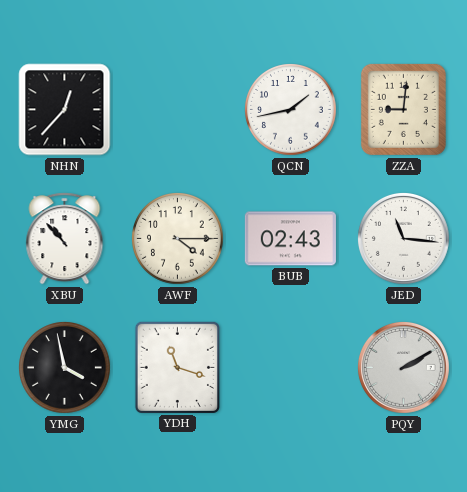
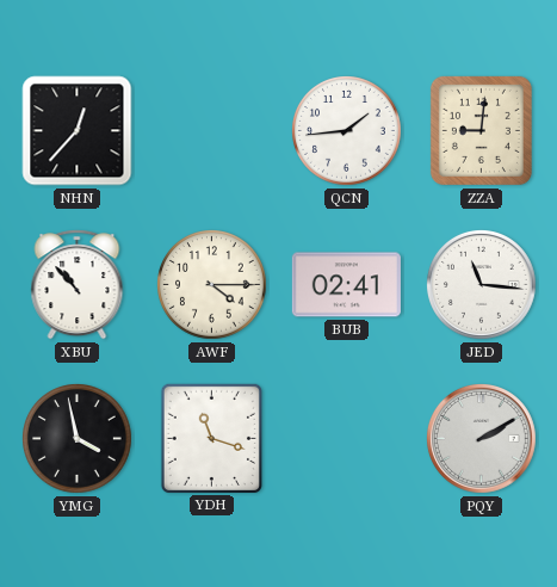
QCN: 1:43 -> 1:44
BUB: 02:43 -> 02:41
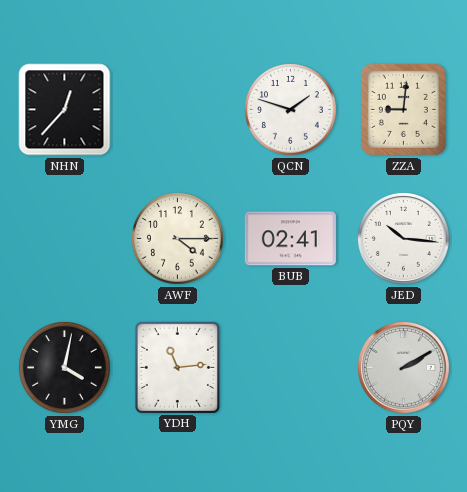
QCN: 1:44 -> 1:48
XBU: 10:53 -> none
JED: 11:16 -> 10:16
YMG: 3:58 -> 4:02
YDH: 11:18 -> 11:14
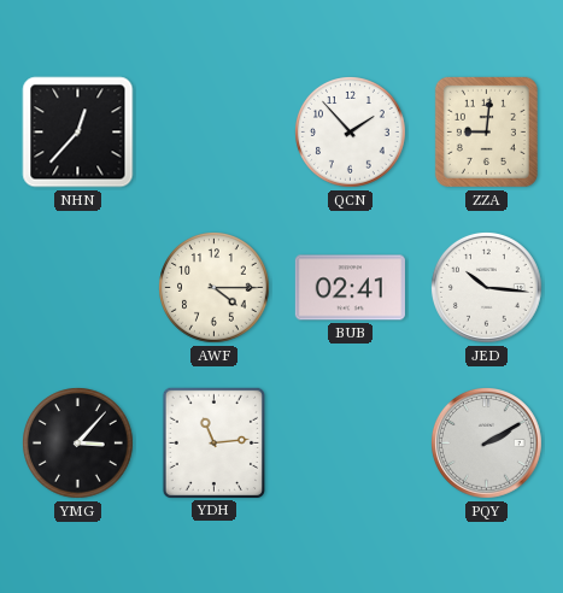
QCN: 1:48 -> 1:53
YMG: 4:02 -> 3:07
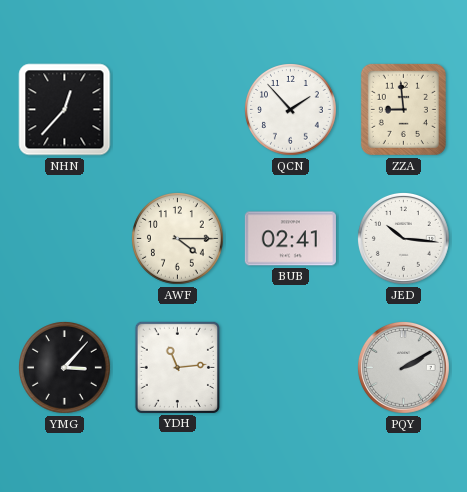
ZZA: 9:01 -> 8:59
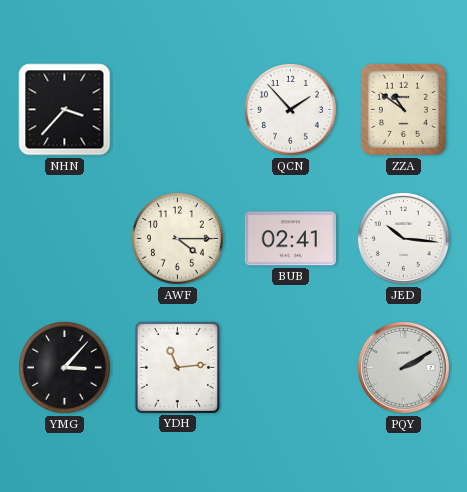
NHN: 12:37 -> 3:37
ZZA: 8:59 -> 10:51
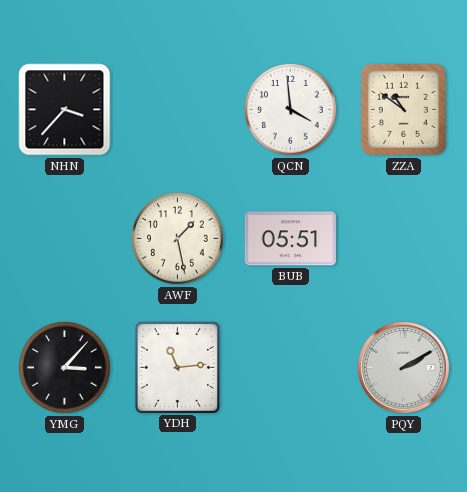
QCN: 1:53 -> 3:59
AWF: 4:15 -> 1:28
BUB: 02:41 -> 05:51
JED: 10:16 -> none
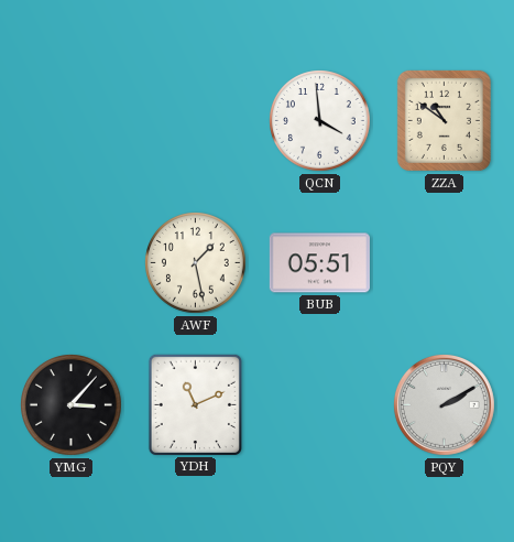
NHN: 3:37 -> none
YDH: 11:14 -> 11:11
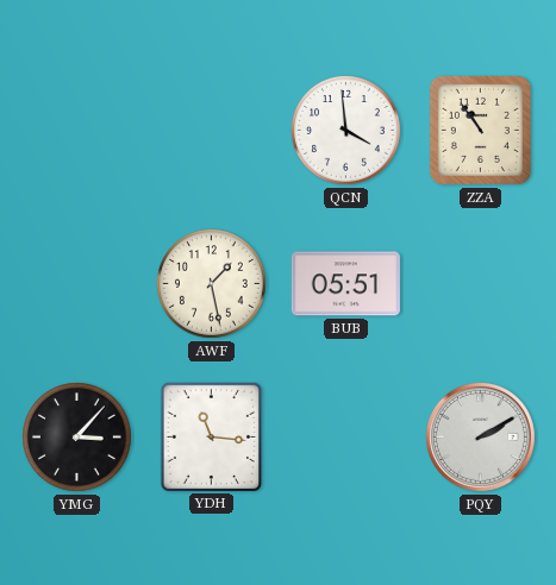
ZZA: 10:51 -> 10:54
YDH: 11:11 -> 11:16
